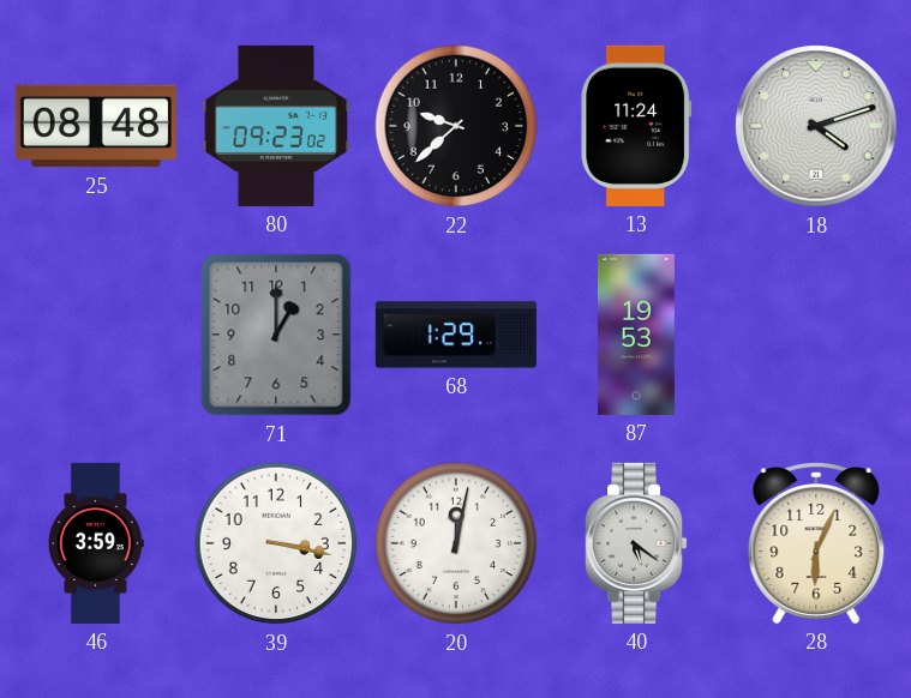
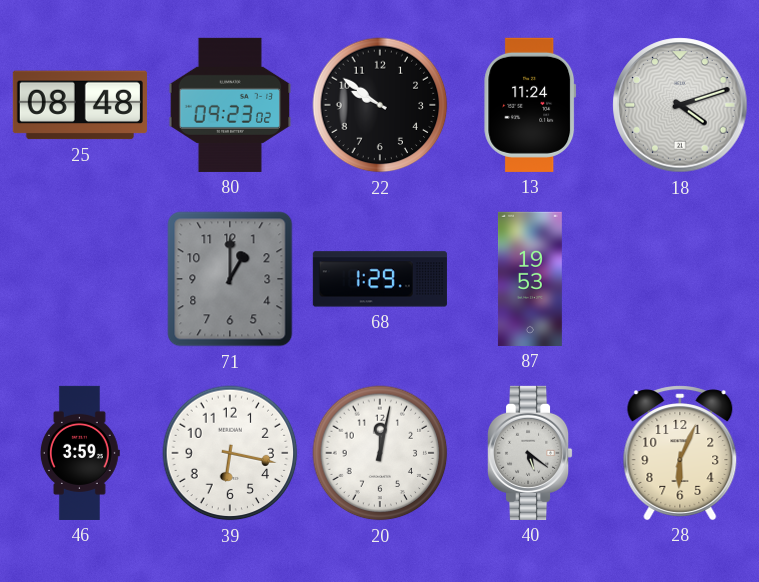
22: 9:38 -> 9:51
39: 3:17 -> 6:17
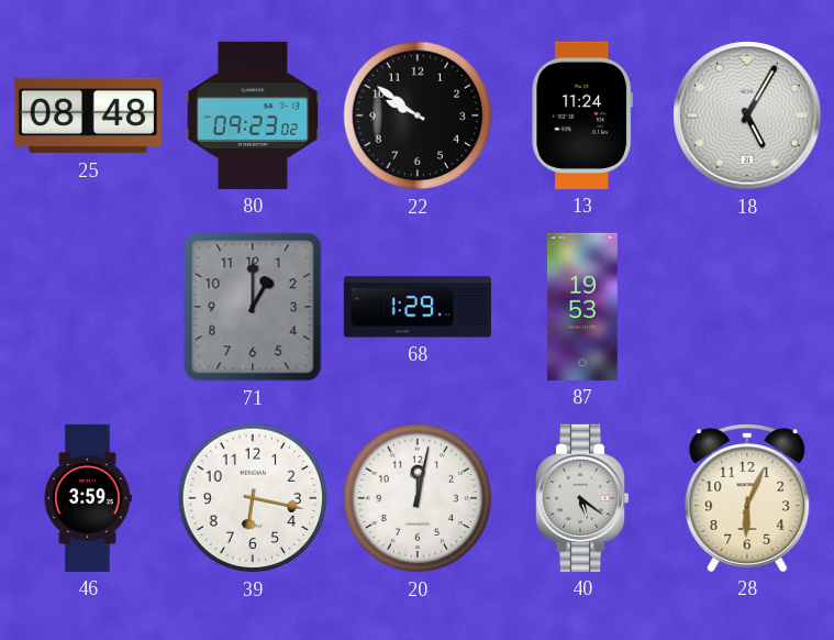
18: 4:12 -> 5:05
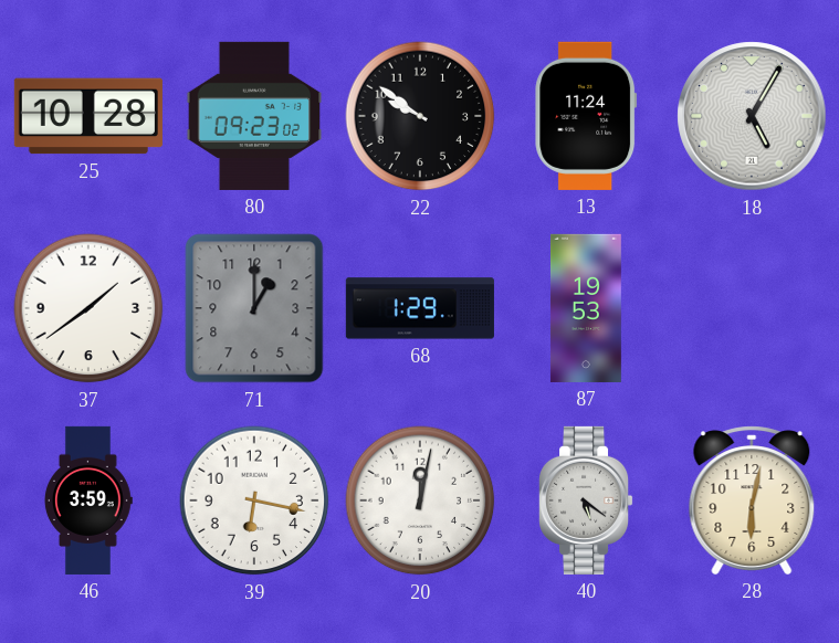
25: 08:48 -> 10:28
37: none -> 1:39
28: 6:04 -> 6:02
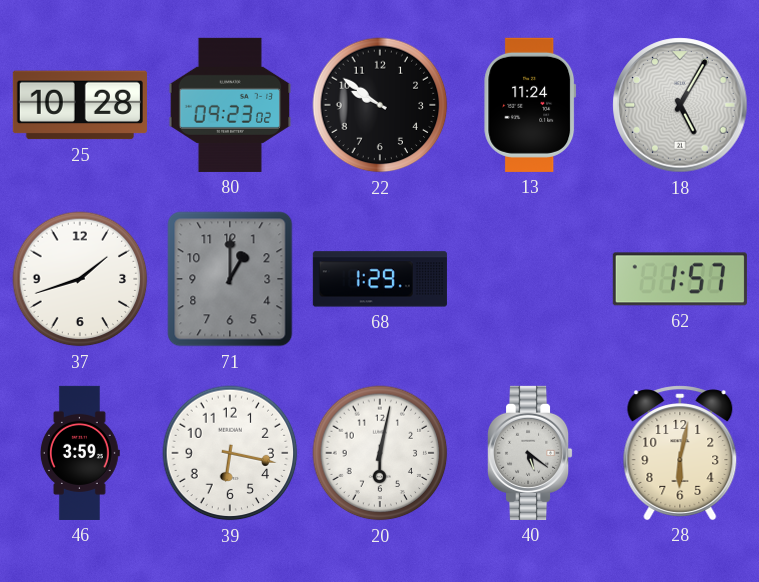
37: 1:39 -> 1:42
87: 19:53 -> none
62: none -> 1:57
20: 12:02 -> 6:02
